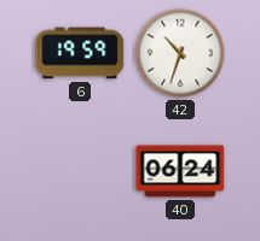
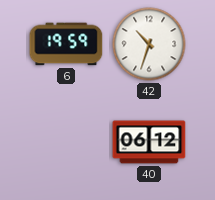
40: 06:24 -> 06:12
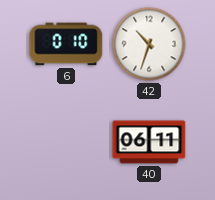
6: 19:59 -> 0:10
40: 06:12 -> 06:11
